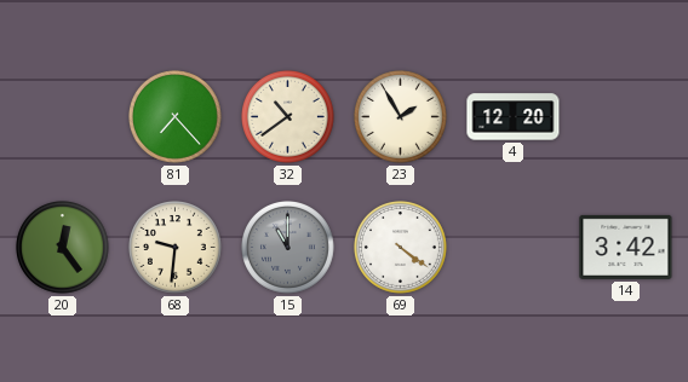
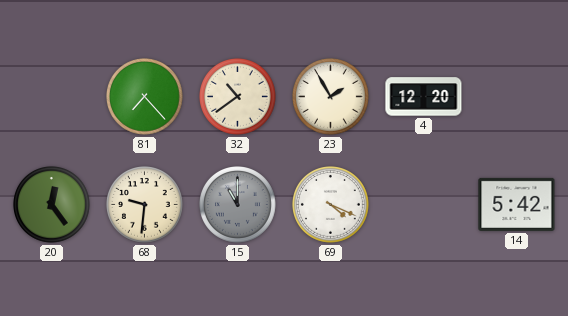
69: 4:21 -> 4:19
14: 3:42 -> 5:42
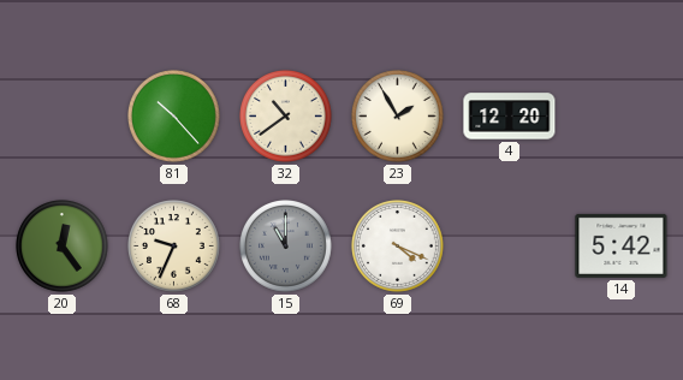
81: 7:23 -> 10:23
68: 9:31 -> 9:34
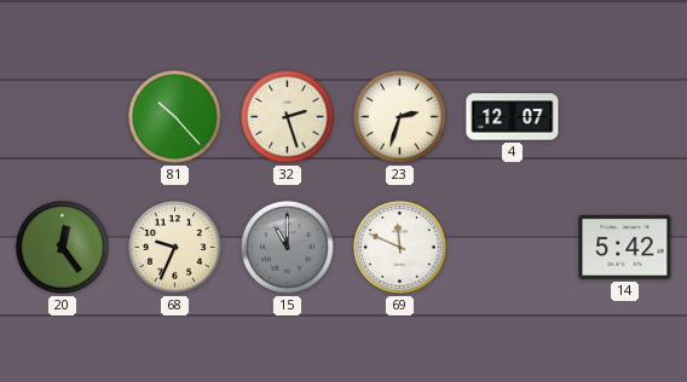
32: 10:39 -> 2:27
23: 1:55 -> 2:33
4: 12:20 -> 12:07
69: 4:19 -> 11:49
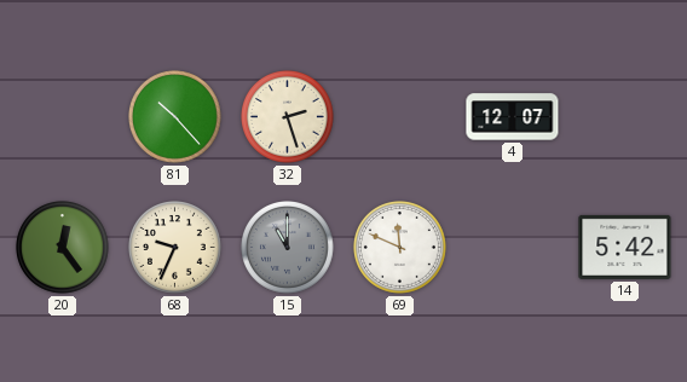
23: 2:33 -> none
